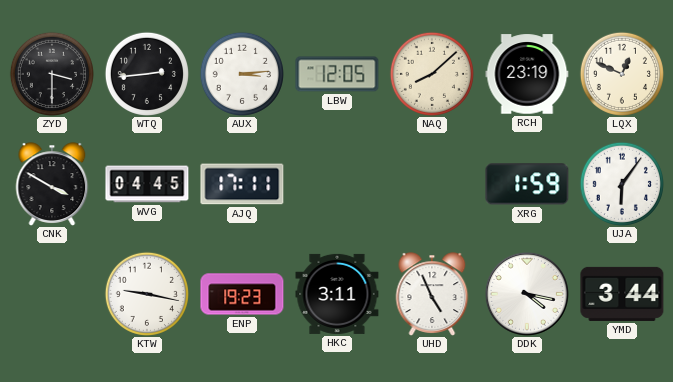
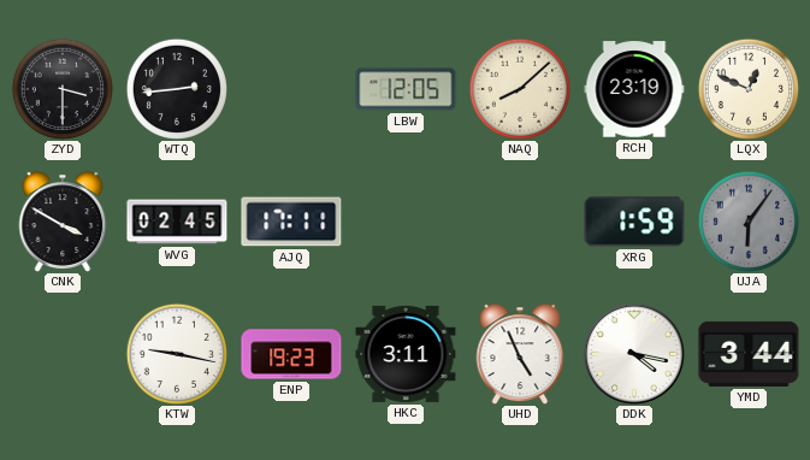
AUX: 3:14 -> none
WVG: 04:45 -> 02:45
UJA dial: white -> grey
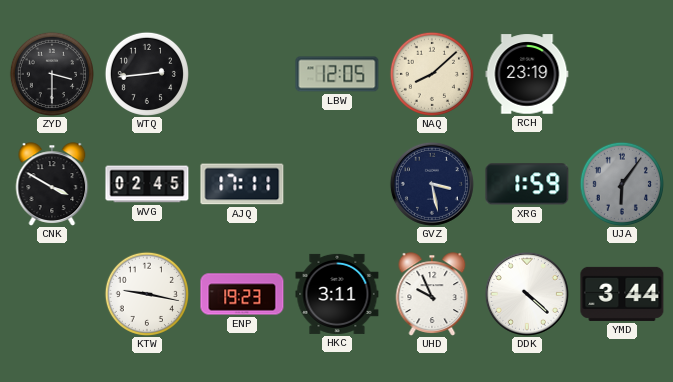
LQX: 12:49 -> none
GVZ: none -> 3:28
UHD: 4:56 -> 9:56
DDK: 4:17 -> 4:22
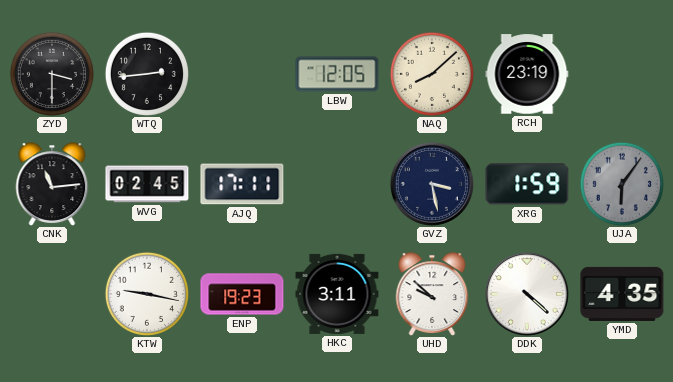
CNK: 3:50 -> 11:14
UHD: 9:56 -> 9:52
YMD: 3:44 -> 4:35
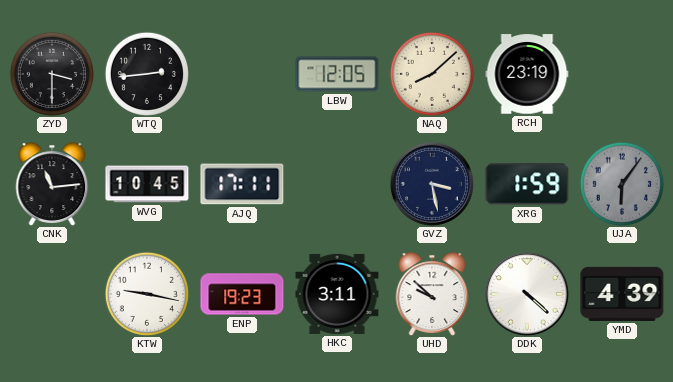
WVG: 02:45 -> 10:45
YMD: 4:35 -> 4:39
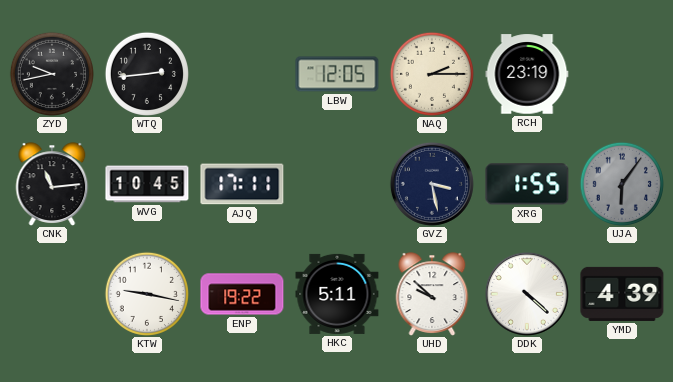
ZYD: 3:30 -> 9:43
NAQ: 8:08 -> 2:15
XRG: 1:59 -> 1:55
ENP: 19:23 -> 19:22
HKC: 3:11 -> 5:11
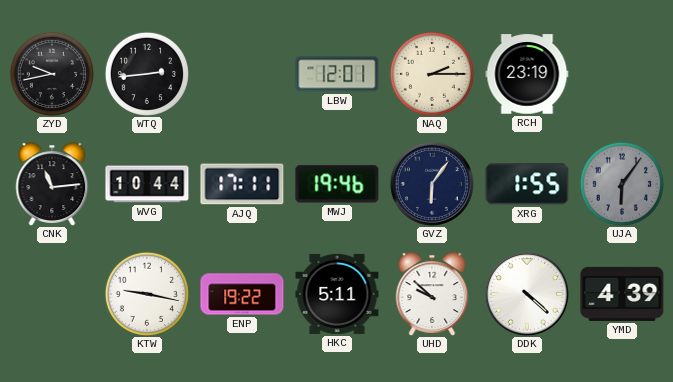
LBW: 12:05 -> 12:01
WVG: 10:45 -> 10:44
MWJ: none -> 19:46
GVZ: 3:28 -> 6:06
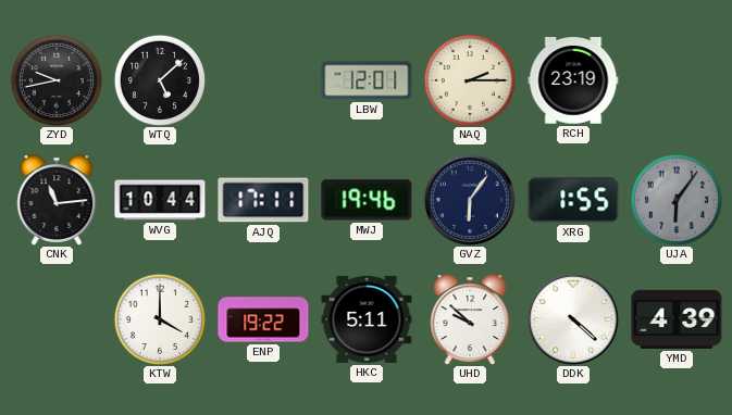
WTQ: 2:44 -> 5:08
KTW: 9:17 -> 4:00
